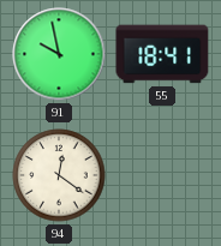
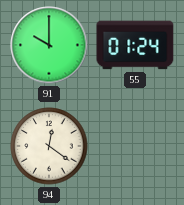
91: 9:58 -> 10:00
55: 18:41 -> 01:24
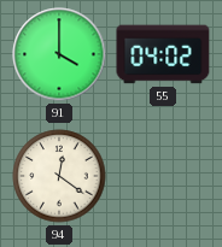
91: 10:00 -> 4:00
55: 01:24 -> 04:02
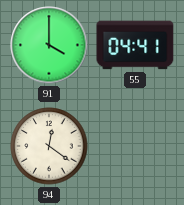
55: 04:02 -> 04:41
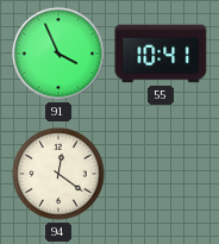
91: 4:00 -> 3:56
55: 04:41 -> 10:41
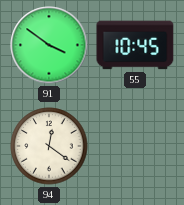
91: 3:56 -> 3:51
55: 10:41 -> 10:45
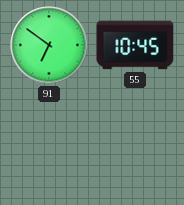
91: 3:51 -> 6:51
94: 12:21 -> none
